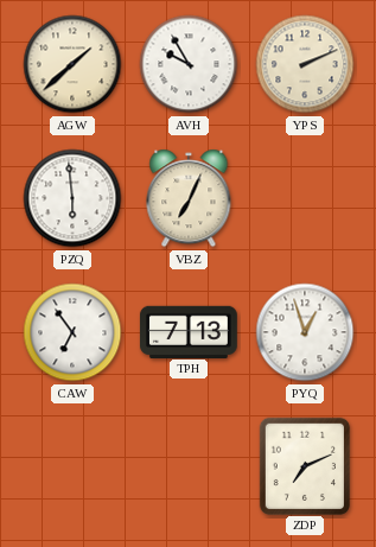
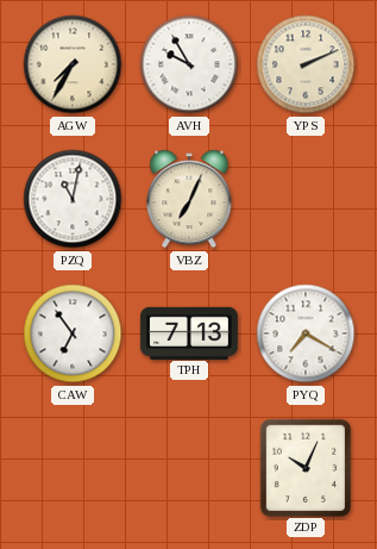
AGW: 1:38 -> 7:35
PZQ: 5:59 -> 11:02
PYQ: 12:57 -> 7:20
ZDP: 7:11 -> 10:04
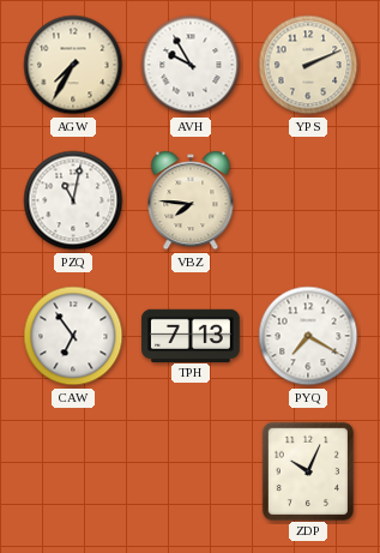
VBZ: 7:04 -> 7:46
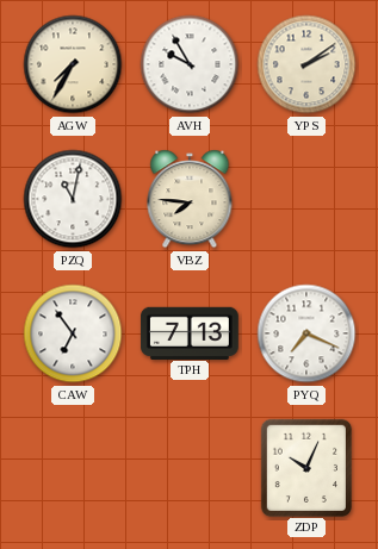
YPS: 2:11 -> 2:09
PYQ: 7:20 -> 7:19
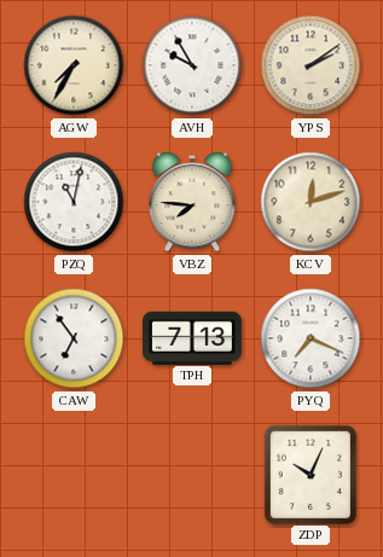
KCV: none -> 12:12
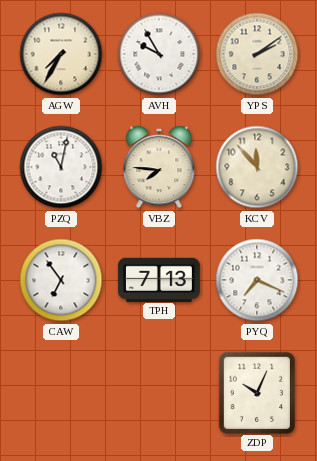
KCV: 12:12 -> 11:53
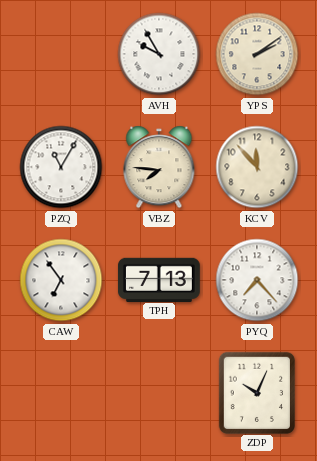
AGW: 7:35 -> none
PZQ: 11:02 -> 11:05
PYQ: 7:19 -> 7:23
